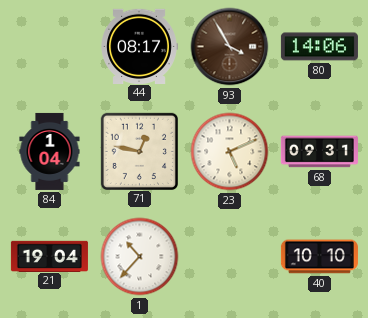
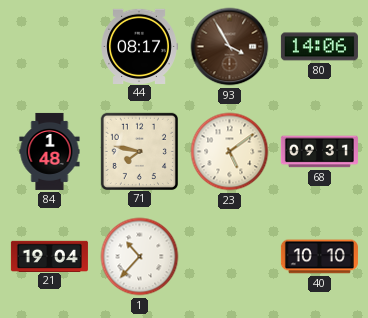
84: 1:04 -> 1:48
71: 12:47 -> 7:47
23: 5:11 -> 5:09
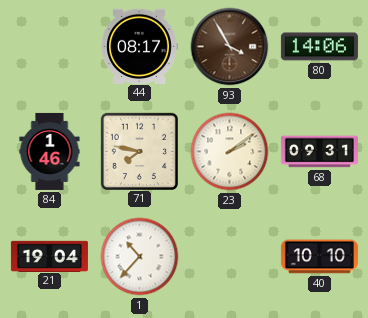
84: 1:48 -> 1:46
23: 5:09 -> 2:09
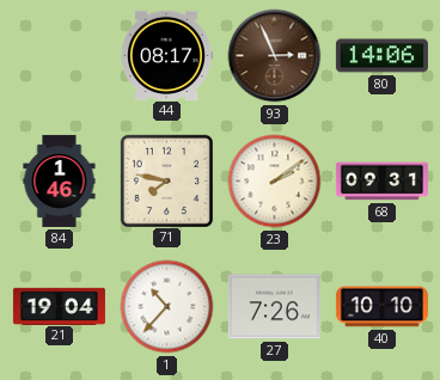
93: 3:55 -> 2:56
27: none -> 7:26
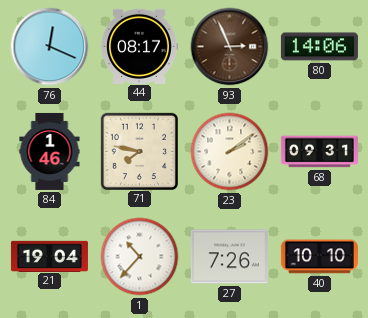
76: none -> 12:19
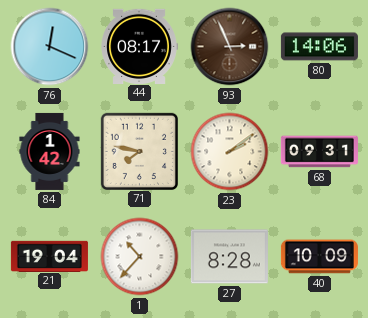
84: 1:46 -> 1:42
27: 7:26 -> 8:28
40: 10:10 -> 10:09
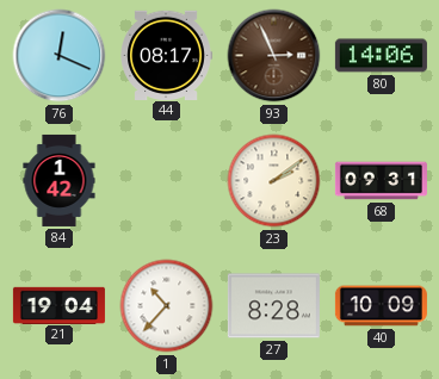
71: 7:47 -> none
